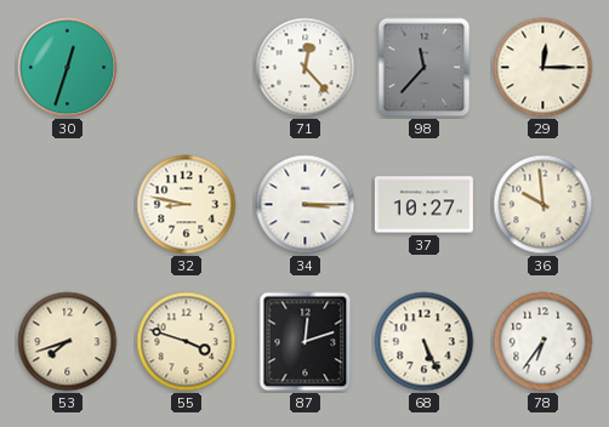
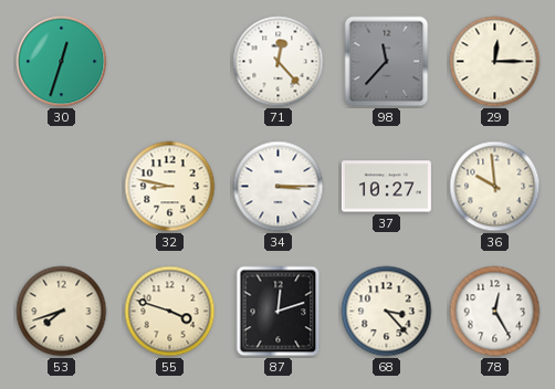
68: 5:26 -> 3:23
78: 6:36 -> 12:25
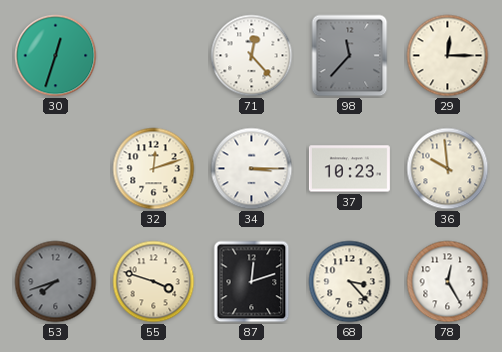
32: 8:47 -> 12:12
37: 10:27 -> 10:23
53 dial: cream -> grey
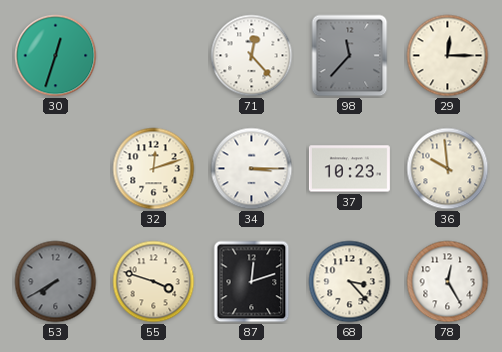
53: 7:42 -> 7:40
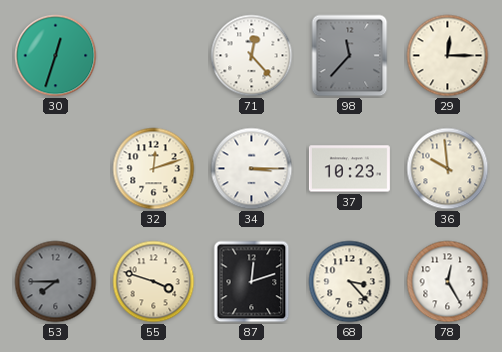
53: 7:40 -> 7:45
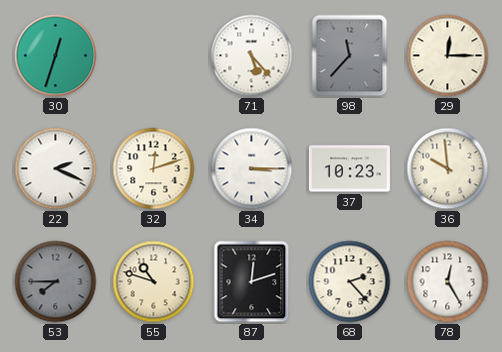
71: 12:23 -> 5:23
22: none -> 2:19
55: 3:48 -> 10:48
68: 3:23 -> 2:23
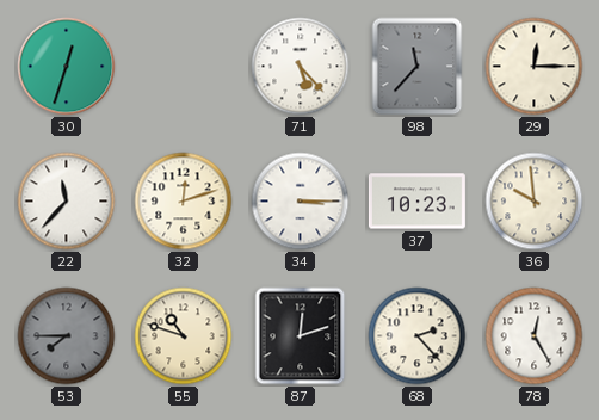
22: 2:19 -> 11:37
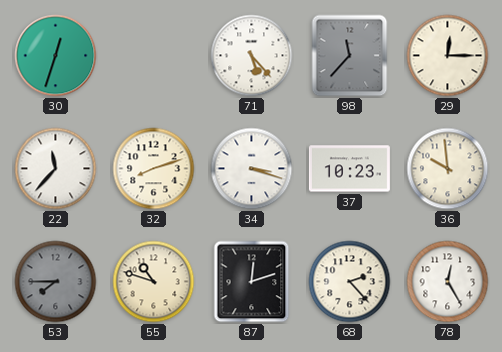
32: 12:12 -> 8:12
34: 3:15 -> 3:18
